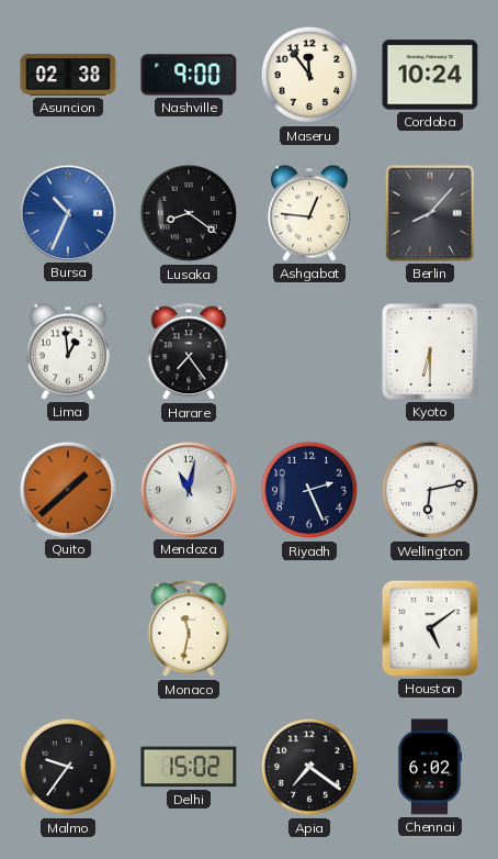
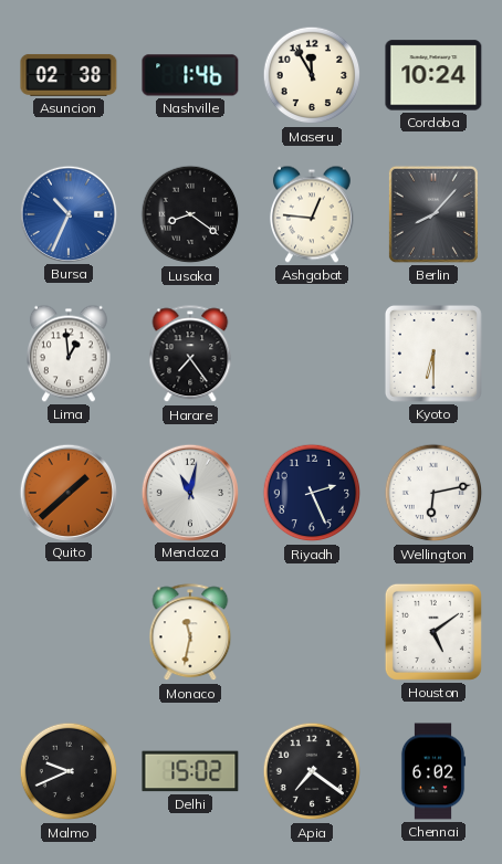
Nashville: 9:00 -> 1:46
Maseru: 11:54 -> 11:55
Malmo: 9:36 -> 9:41
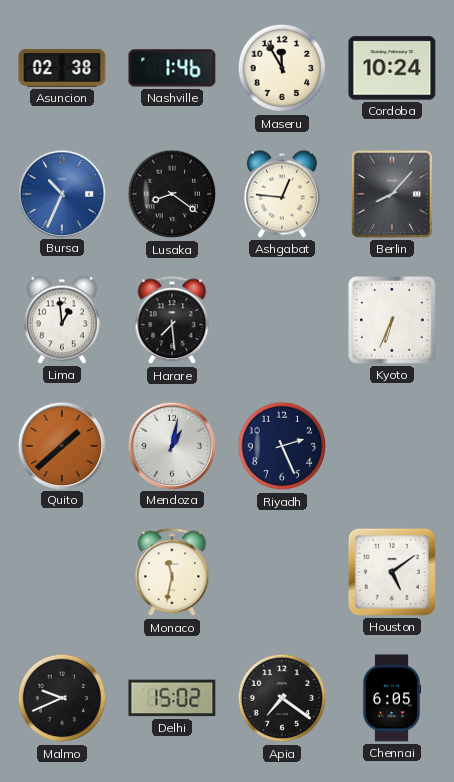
Harare: 7:24 -> 7:29
Kyoto: 6:30 -> 6:34
Mendoza: 11:02 -> 1:02
Wellington: 6:13 -> none
Chennai: 6:02 -> 6:05
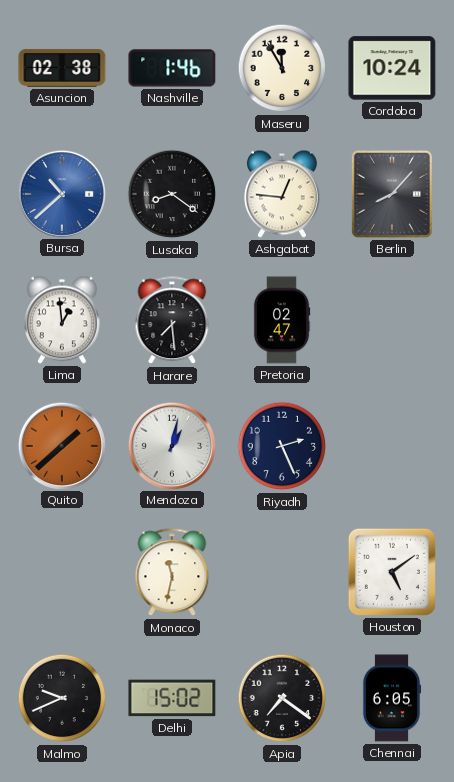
Bursa: 10:34 -> 10:38
Pretoria: none -> 02:47
Kyoto: 6:34 -> none
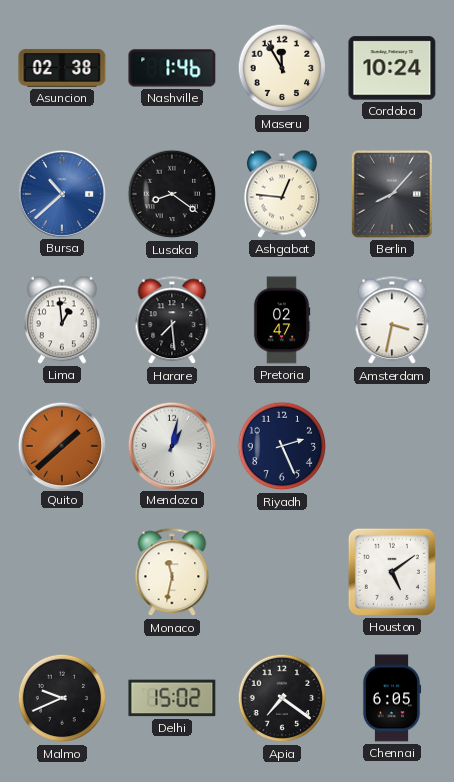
Amsterdam: none -> 3:32
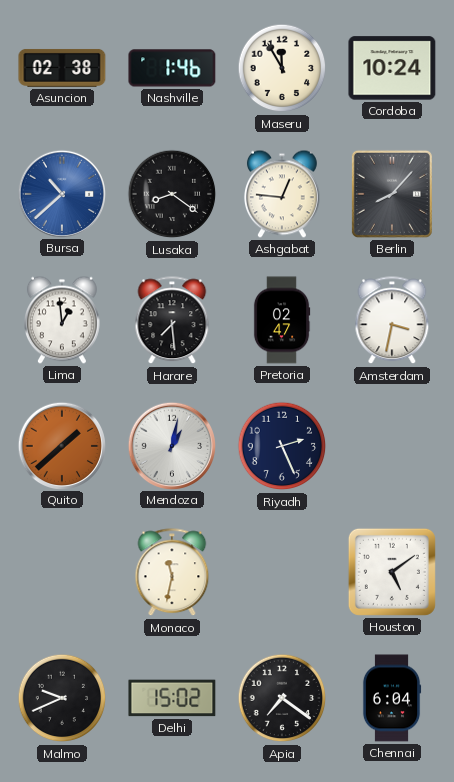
Chennai: 6:05 -> 6:04
